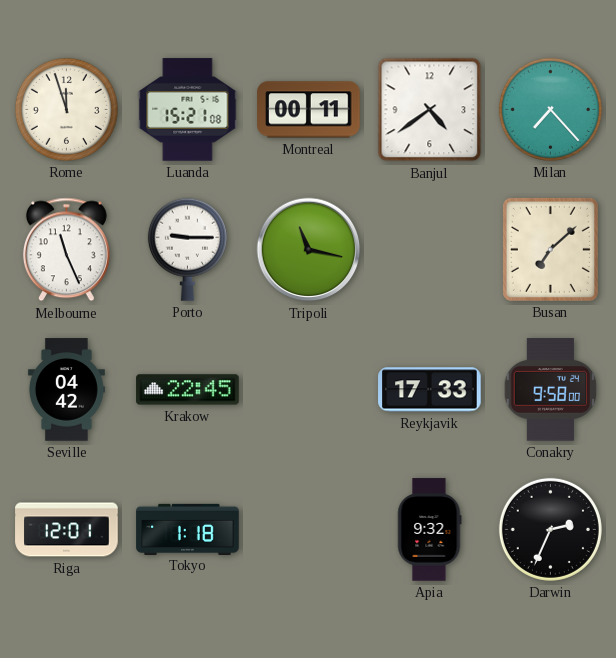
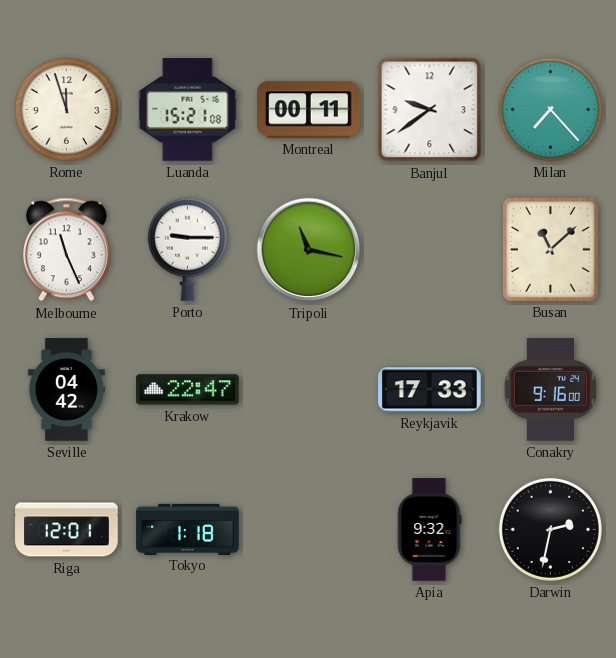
Banjul: 4:39 -> 9:39
Busan: 7:08 -> 11:08
Krakow: 22:45 -> 22:47
Conakry: 9:58 -> 9:16
Darwin: 2:34 -> 2:32
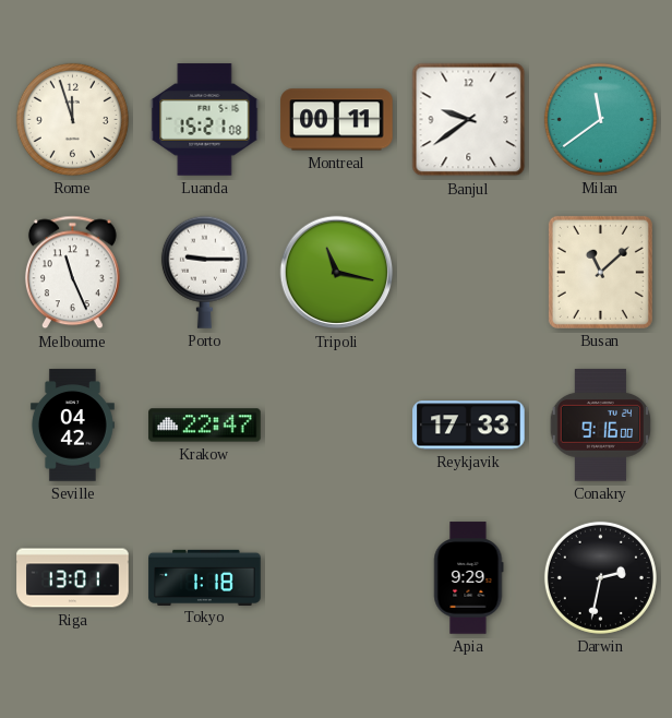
Milan: 7:23 -> 11:39
Riga: 12:01 -> 13:01
Apia: 9:32 -> 9:29
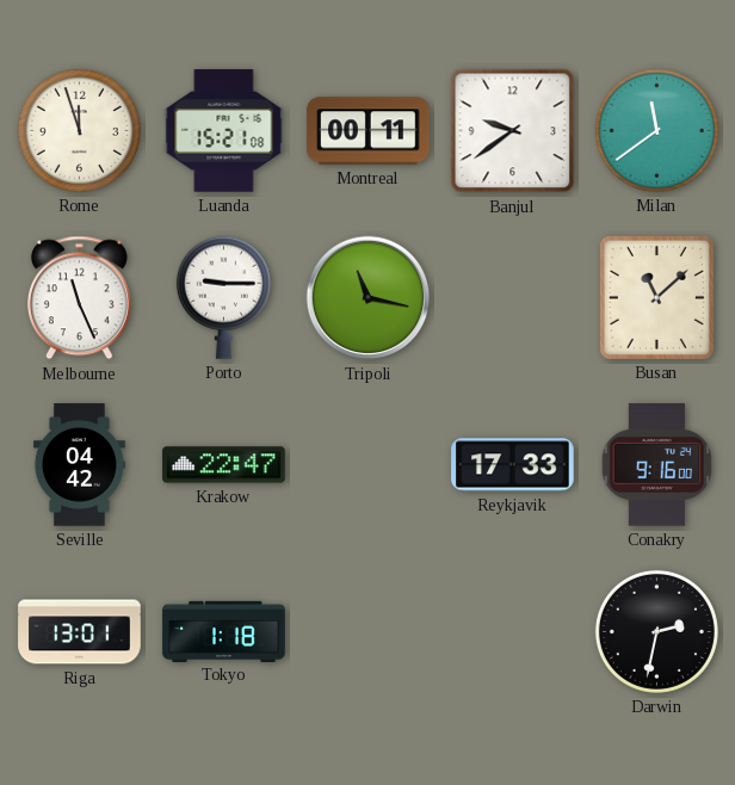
Apia: 9:29 -> none
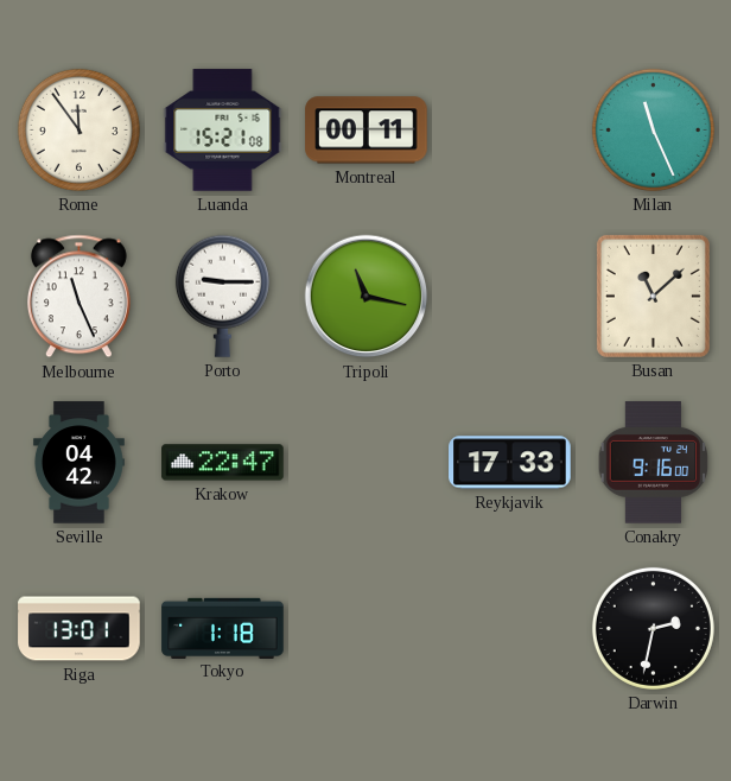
Rome: 11:57 -> 11:54
Banjul: 9:39 -> none
Milan: 11:39 -> 11:26
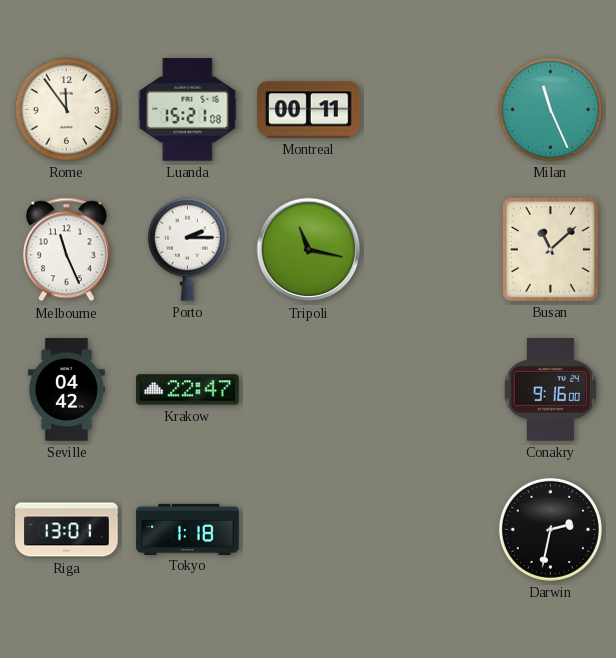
Porto: 9:15 -> 2:15
Reykjavik: 17:33 -> none
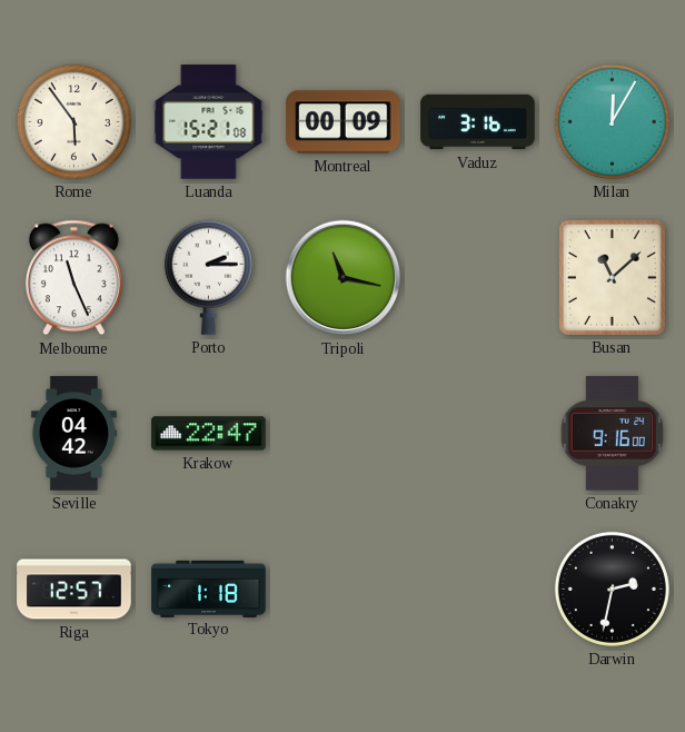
Rome: 11:54 -> 5:54
Montreal: 00:11 -> 00:09
Vaduz: none -> 3:16
Milan: 11:26 -> 12:05
Riga: 13:01 -> 12:57
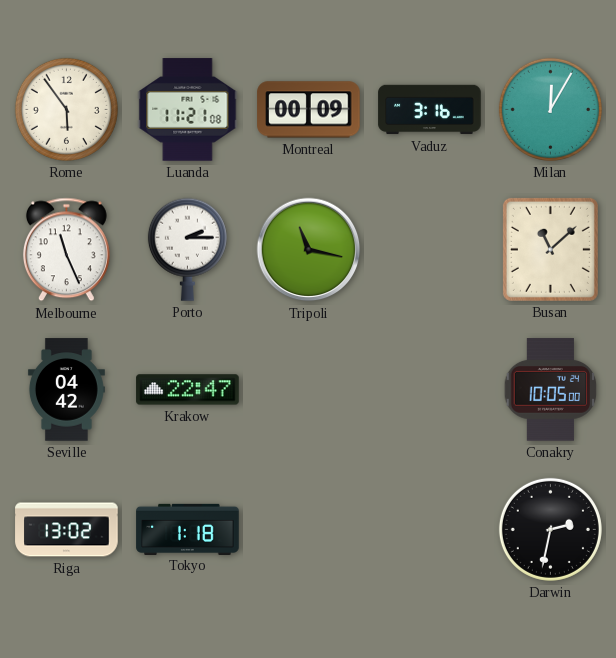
Luanda: 15:21 -> 11:21
Conakry: 9:16 -> 10:05
Riga: 12:57 -> 13:02
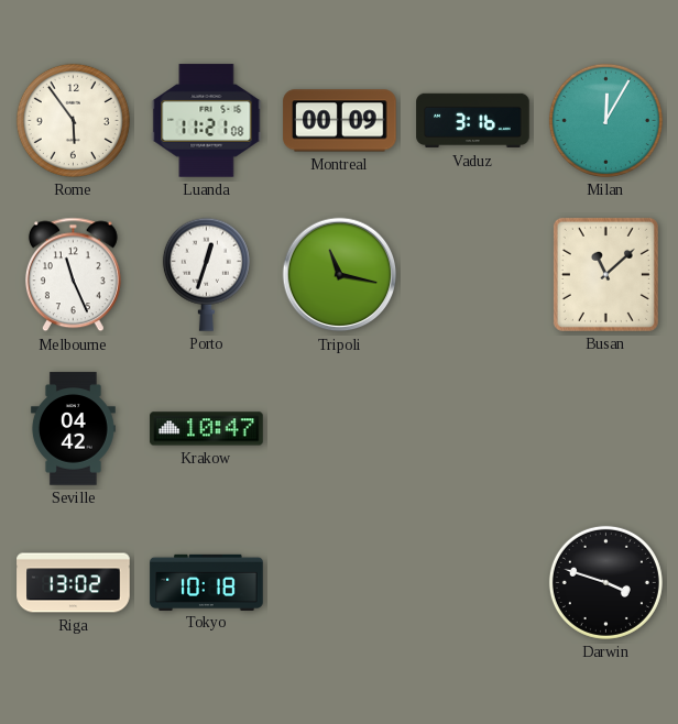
Porto: 2:15 -> 12:33
Krakow: 22:47 -> 10:47
Conakry: 10:05 -> none
Tokyo: 1:18 -> 10:18
Darwin: 2:32 -> 3:48
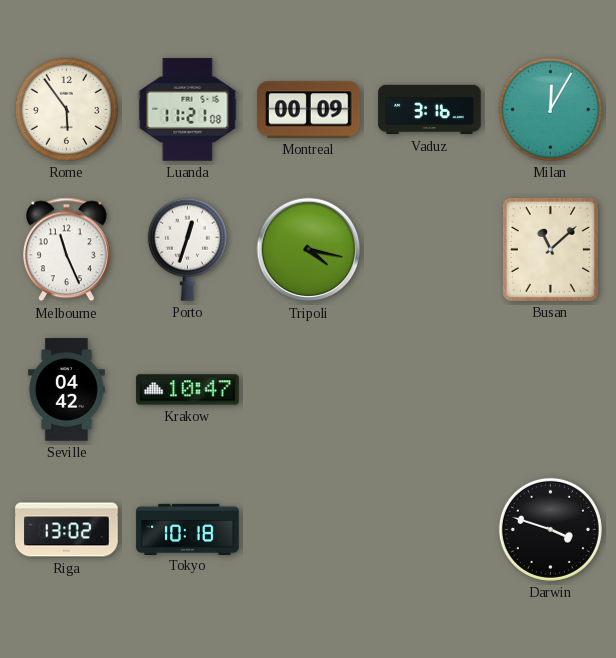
Tripoli: 11:17 -> 4:17
